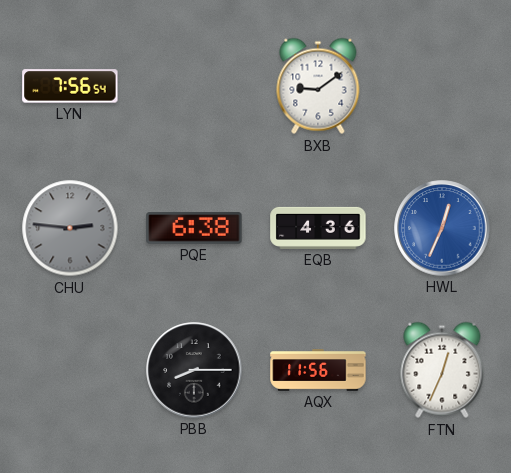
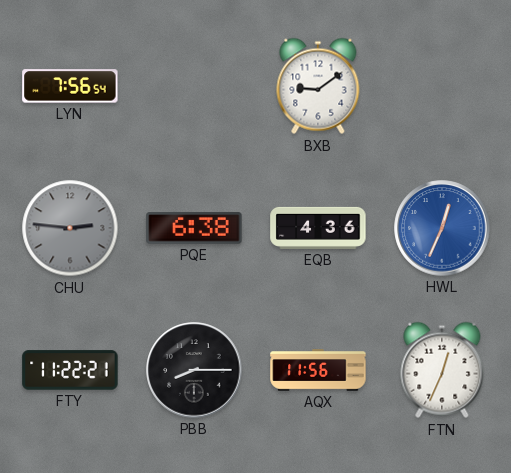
FTY: none -> 11:22
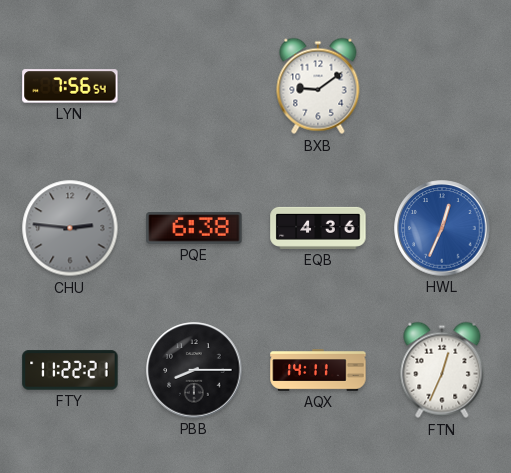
AQX: 11:56 -> 14:11
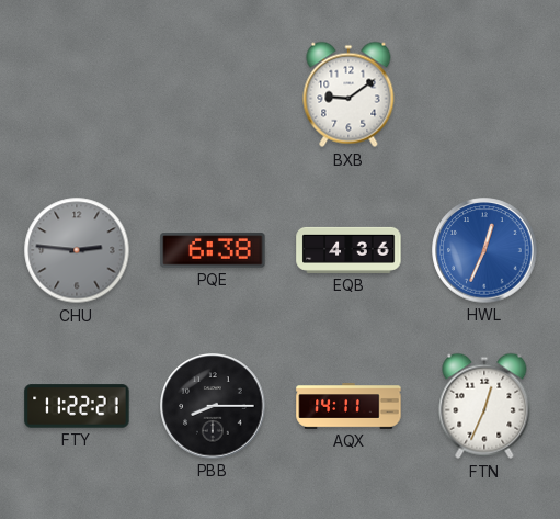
LYN: 7:56 -> none
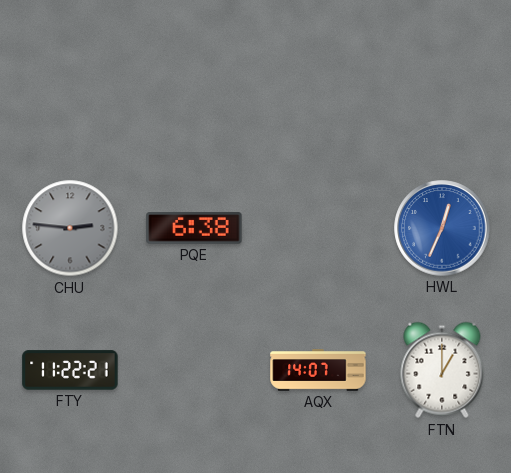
BXB: 9:09 -> none
EQB: 4:36 -> none
PBB: 8:15 -> none
AQX: 14:11 -> 14:07
FTN: 12:34 -> 1:00
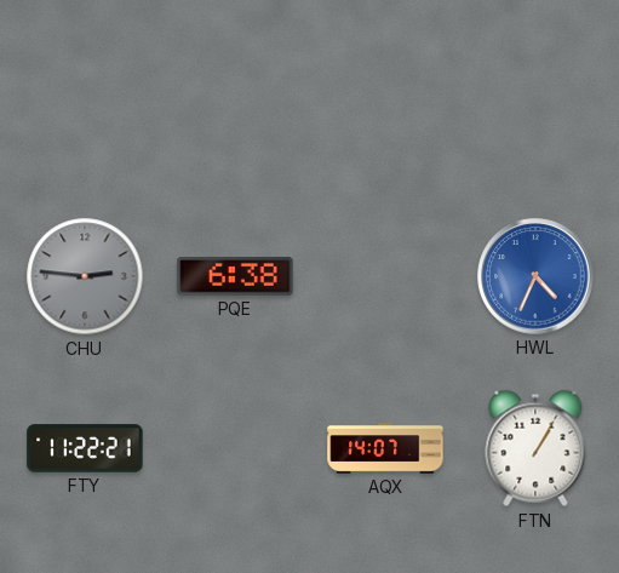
HWL: 12:34 -> 4:34
FTN: 1:00 -> 1:05
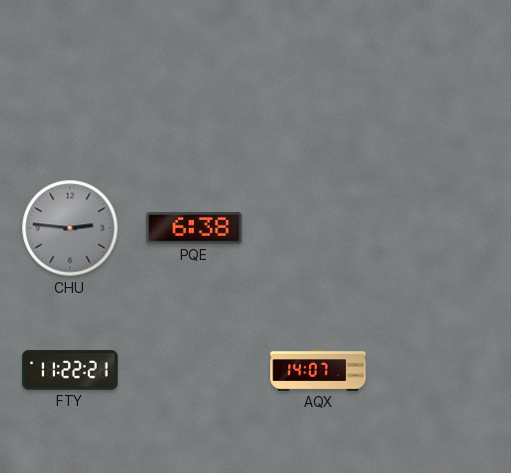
HWL: 4:34 -> none
FTN: 1:05 -> none
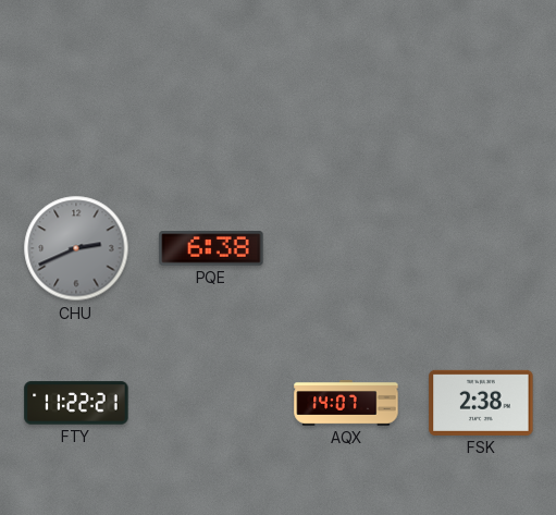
CHU: 2:46 -> 2:41
FSK: none -> 2:38
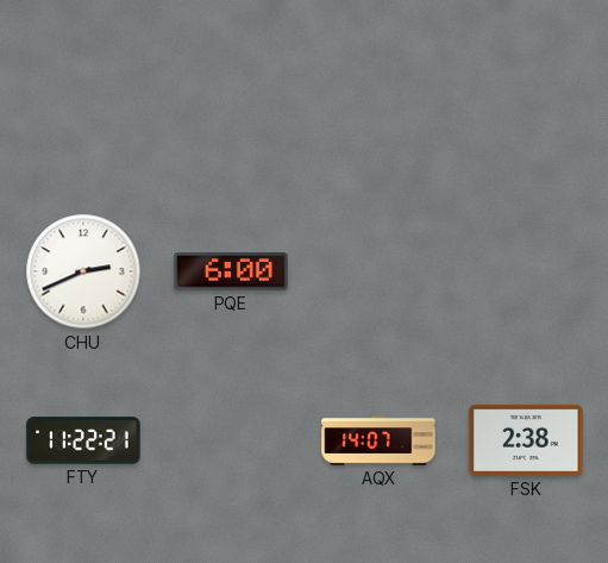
CHU dial: grey -> white
PQE: 6:38 -> 6:00
